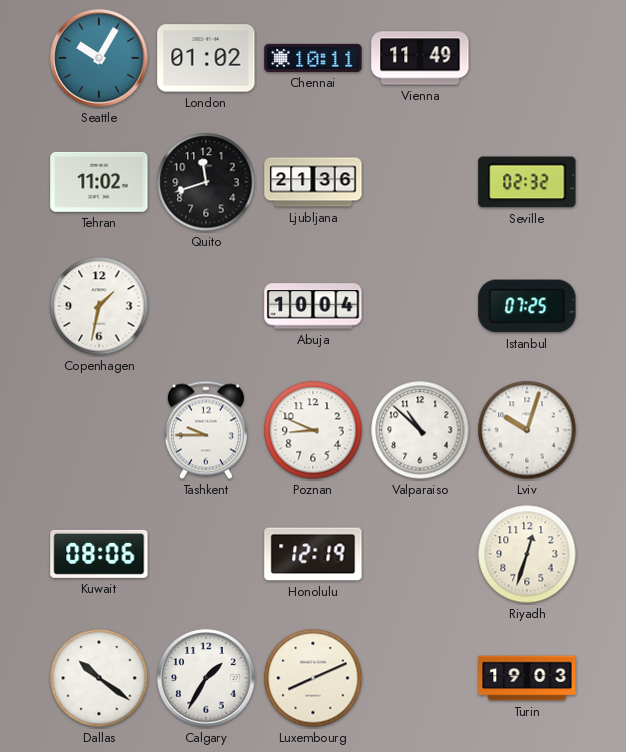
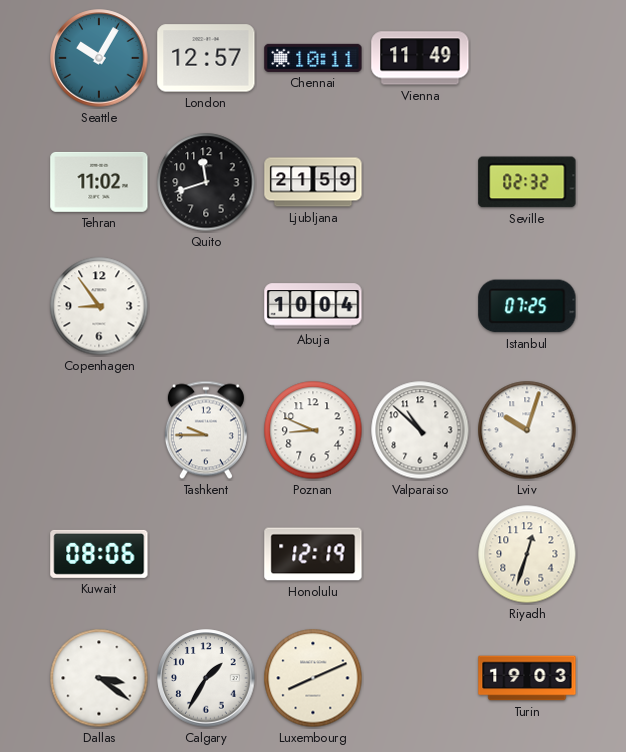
London: 01:02 -> 12:57
Ljubljana: 21:36 -> 21:59
Copenhagen: 1:32 -> 8:54
Dallas: 10:21 -> 3:21
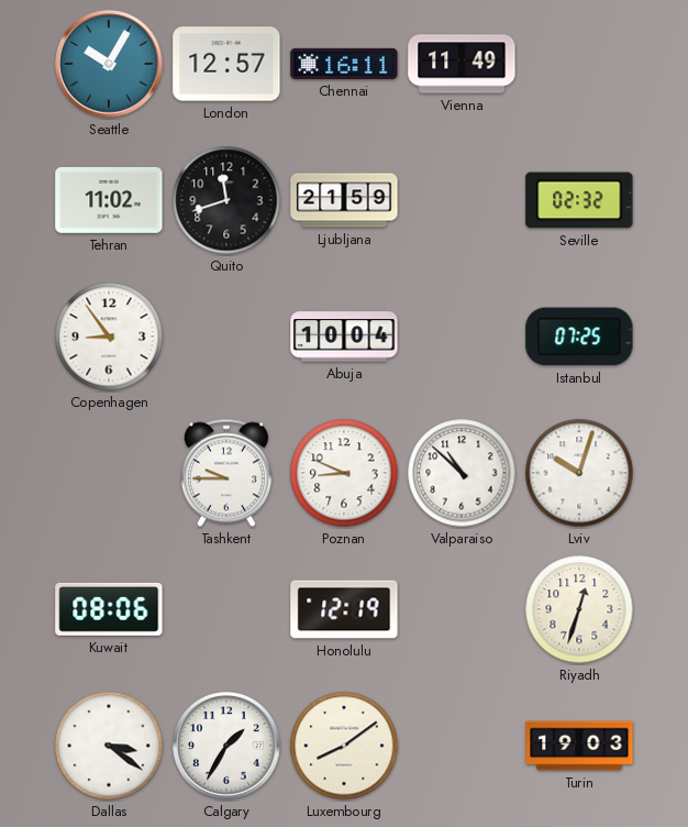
Chennai: 10:11 -> 16:11
Luxembourg: 8:11 -> 8:09
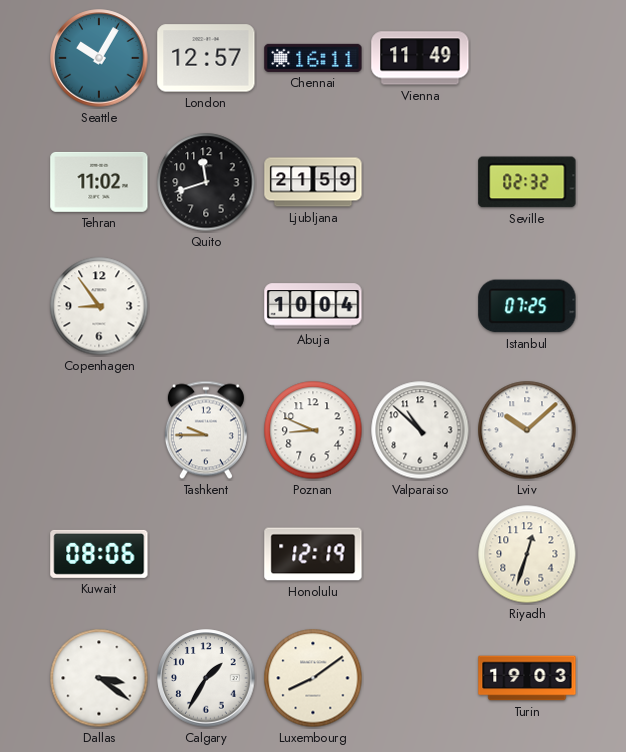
Lviv: 10:03 -> 10:08
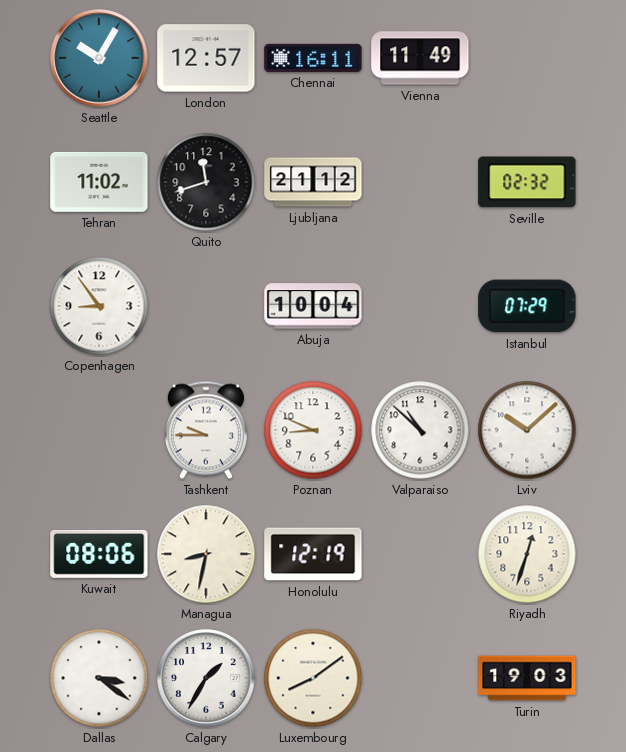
Ljubljana: 21:59 -> 21:12
Istanbul: 07:25 -> 07:29
Managua: none -> 8:32
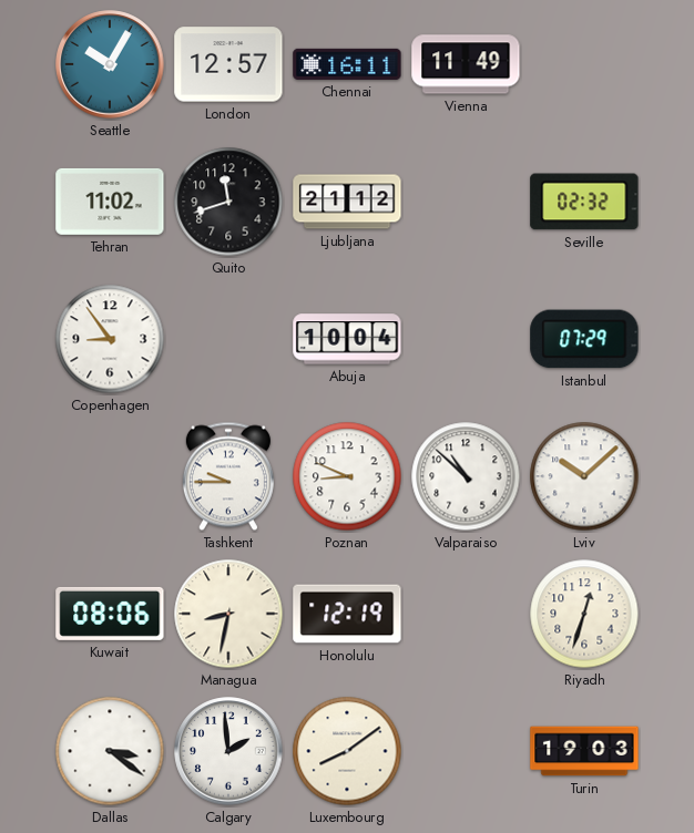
Calgary: 1:35 -> 1:59
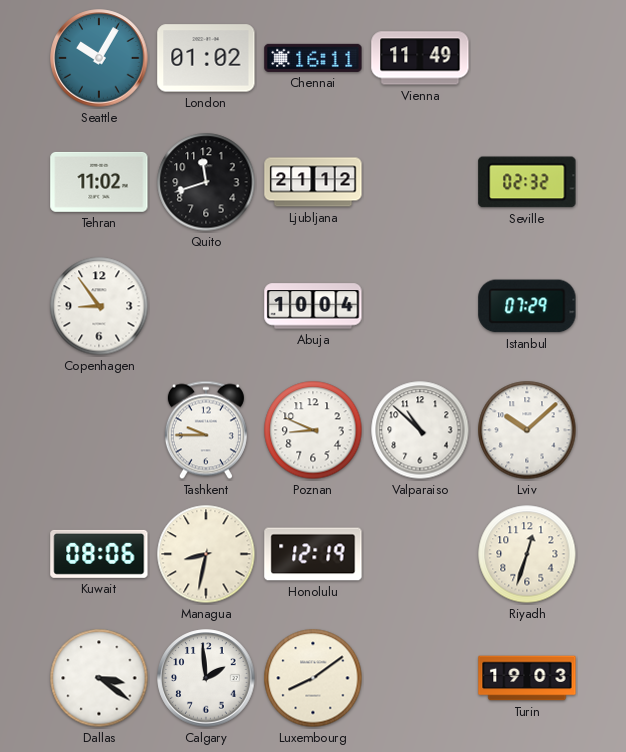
London: 12:57 -> 01:02
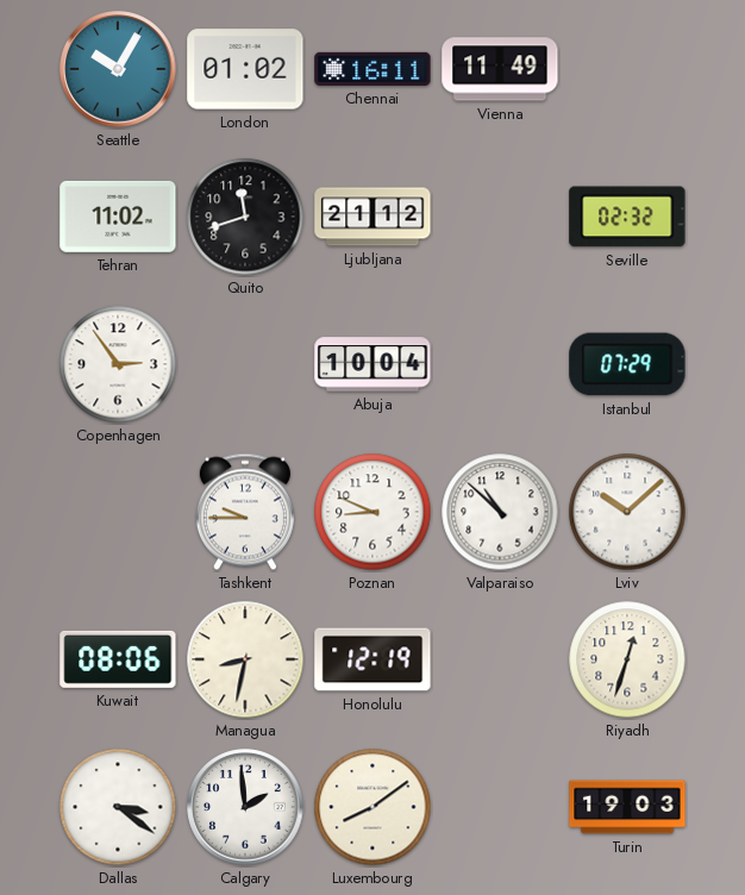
Copenhagen: 8:54 -> 2:54
